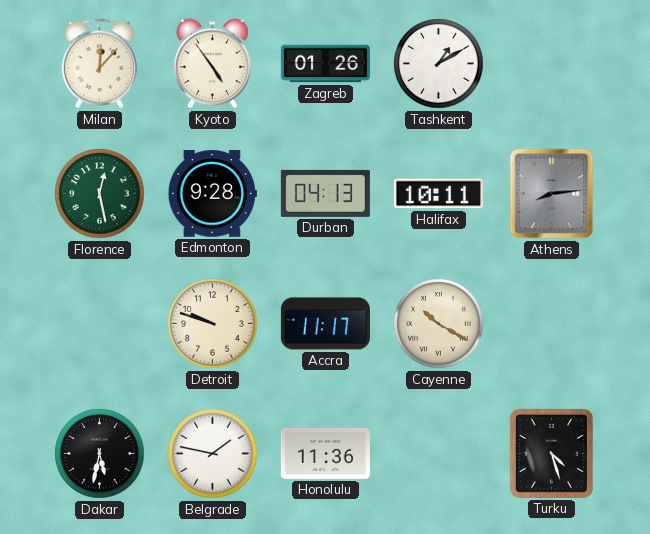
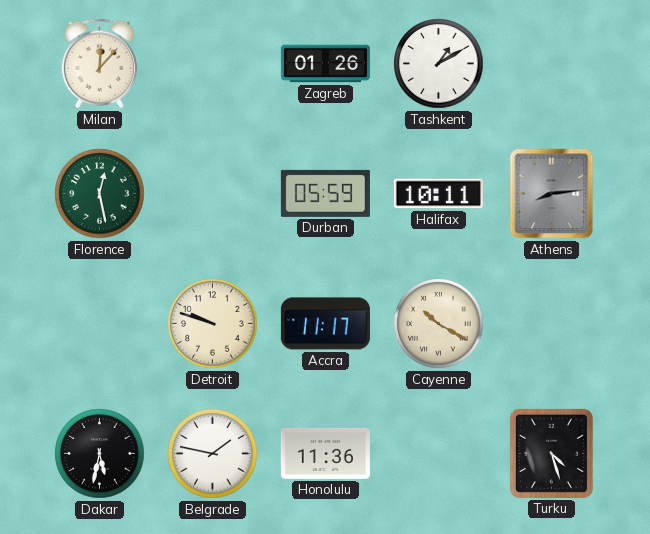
Kyoto: 4:54 -> none
Edmonton: 9:28 -> none
Durban: 04:13 -> 05:59
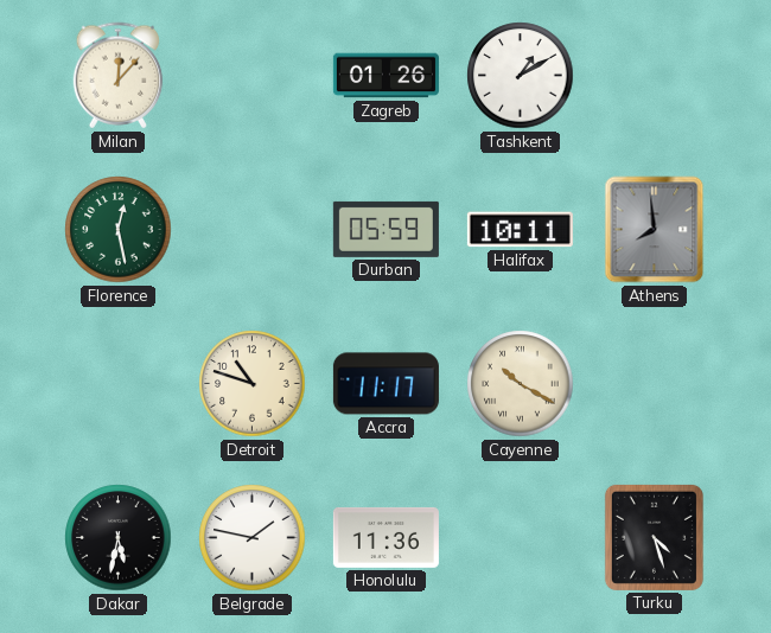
Athens: 8:14 -> 7:59
Detroit: 9:48 -> 10:48
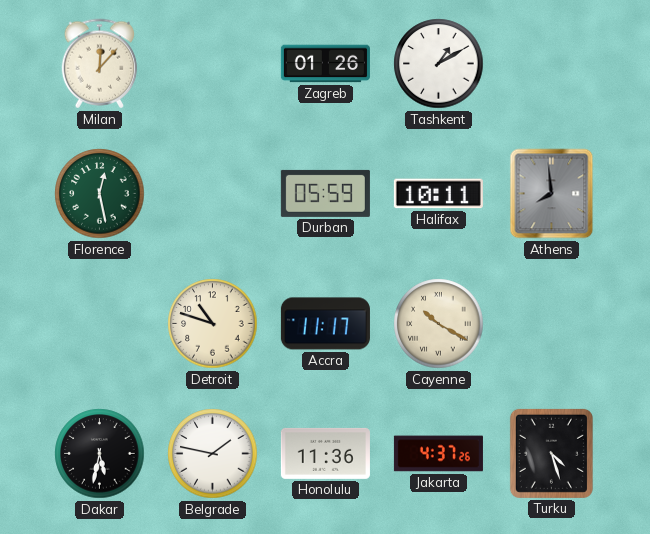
Jakarta: none -> 4:37
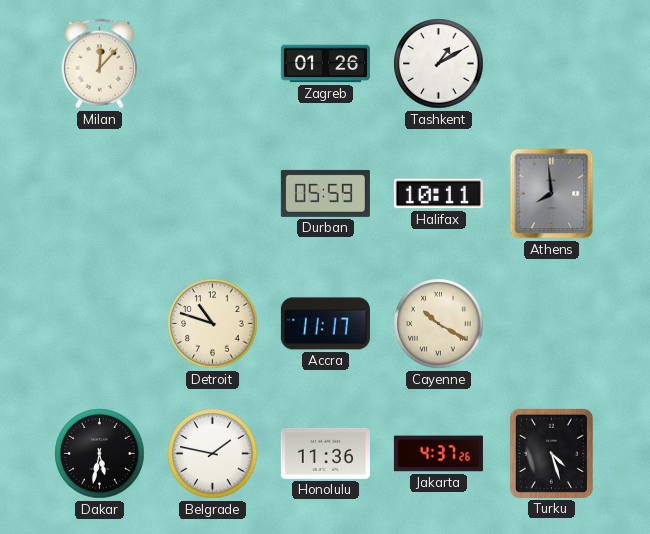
Florence: 12:28 -> none
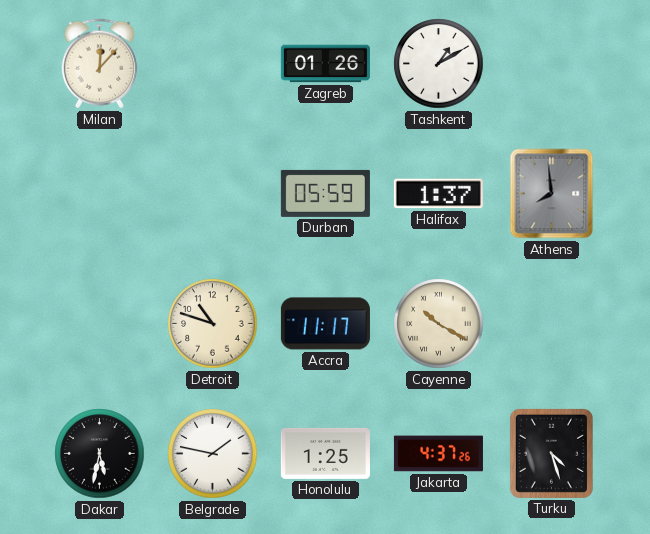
Halifax: 10:11 -> 1:37
Honolulu: 11:36 -> 1:25
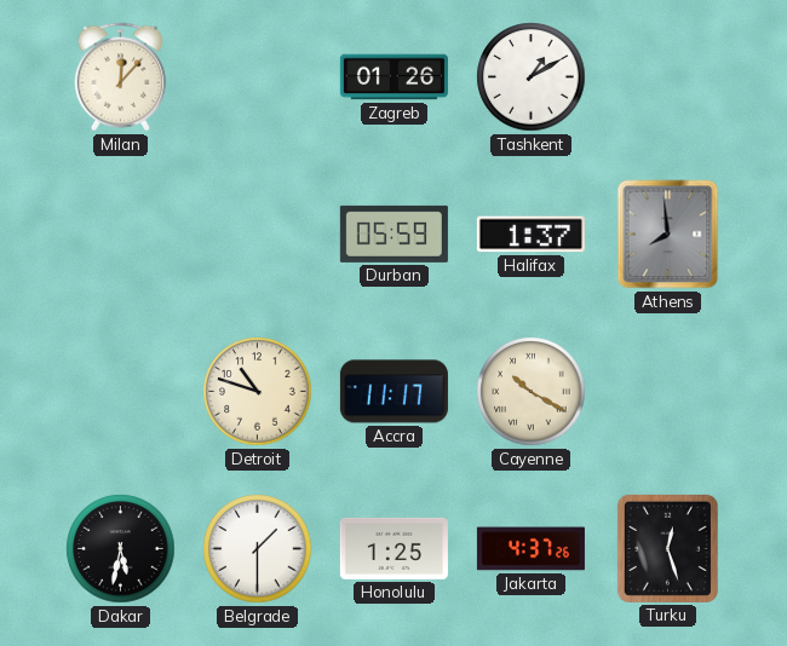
Belgrade: 1:47 -> 1:30
Turku: 4:27 -> 12:27
